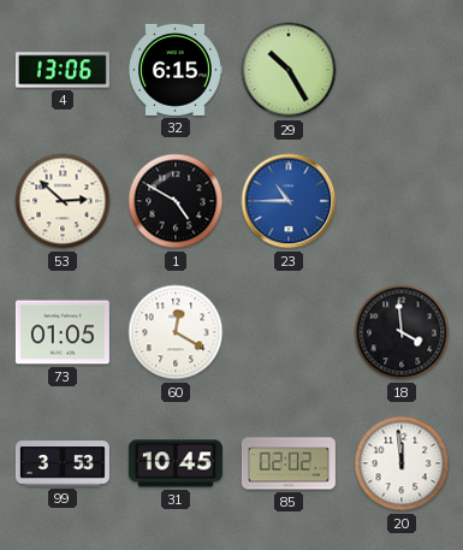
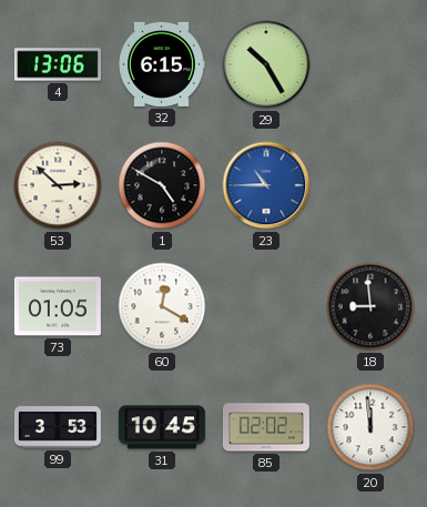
18: 3:59 -> 8:59
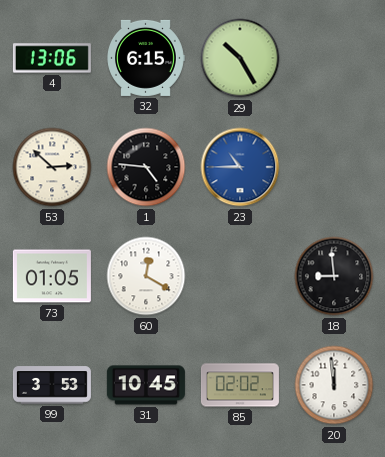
1: 4:50 -> 4:46
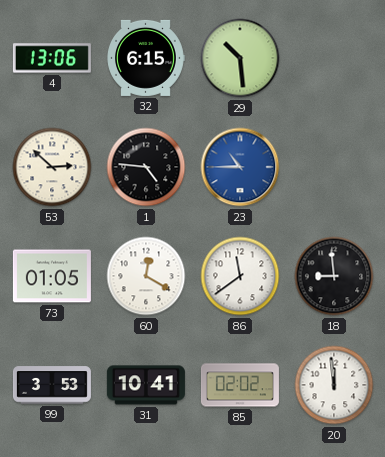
29: 10:25 -> 10:29
86: none -> 11:39
31: 10:45 -> 10:41
